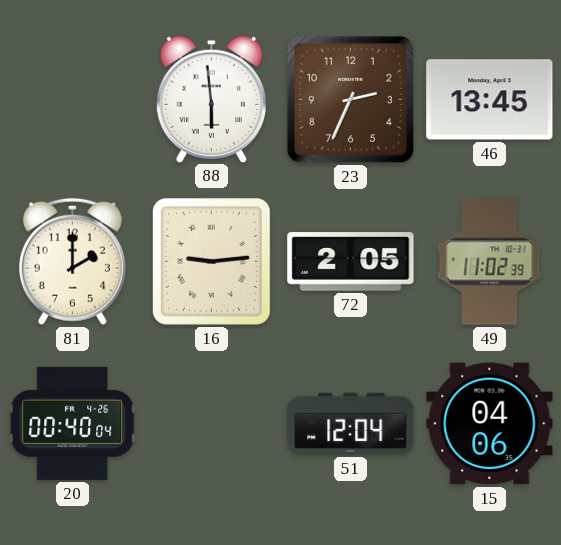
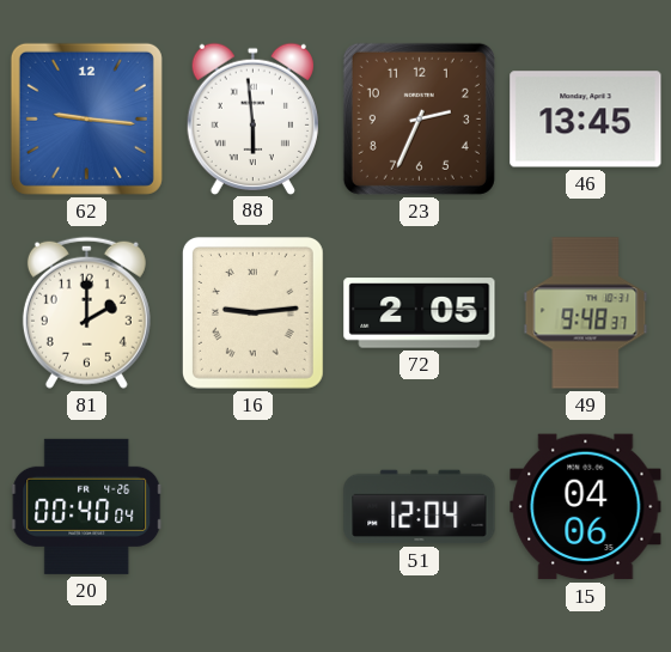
62: none -> 9:16
49: 11:02 -> 9:48
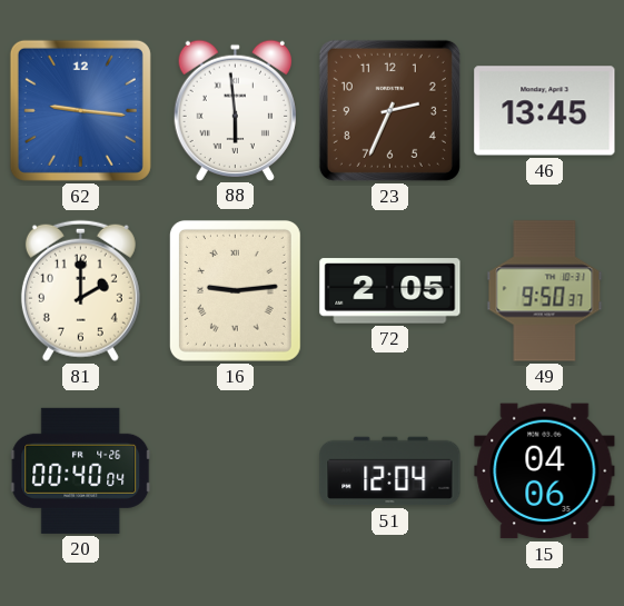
49: 9:48 -> 9:50
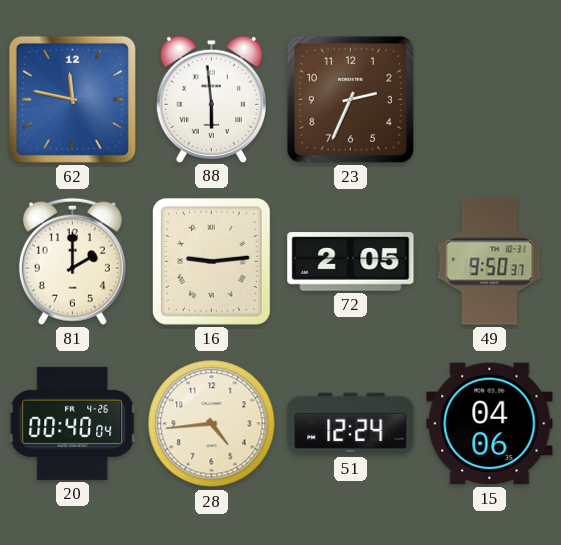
62: 9:16 -> 11:47
46: 13:45 -> none
28: none -> 4:44
51: 12:04 -> 12:24
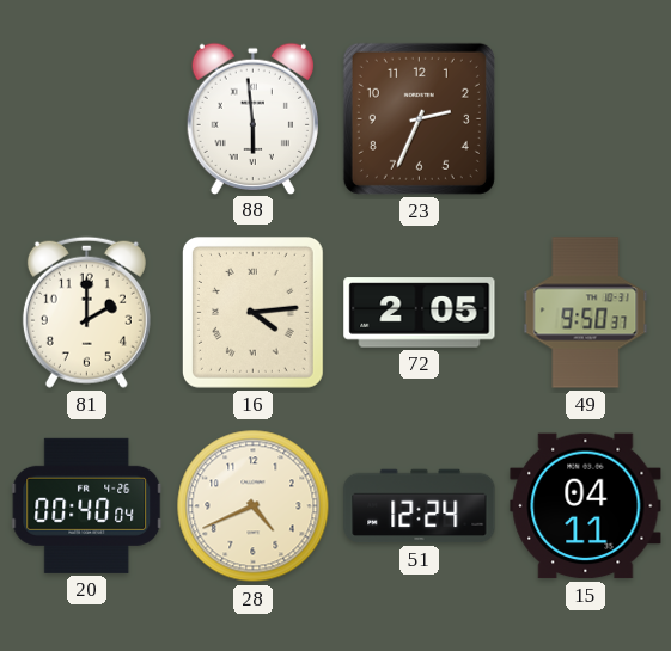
62: 11:47 -> none
16: 9:14 -> 4:14
28: 4:44 -> 4:41
15: 04:06 -> 04:11
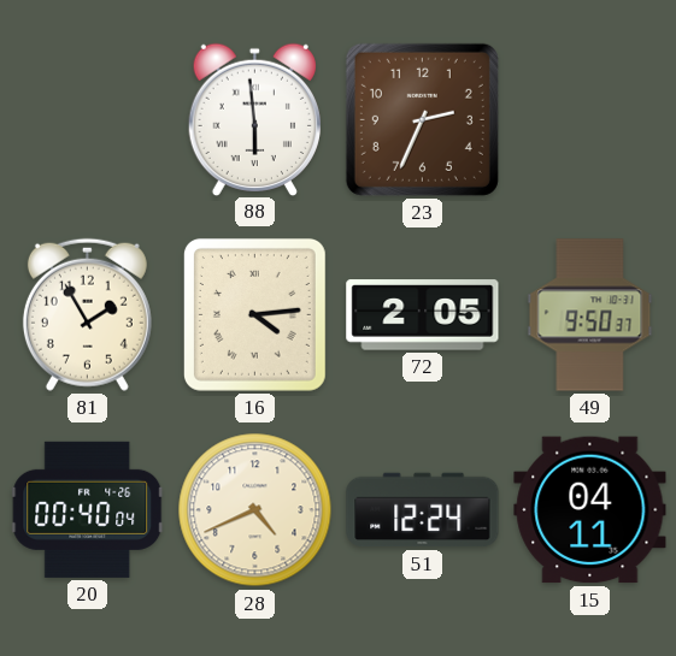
81: 2:00 -> 1:55
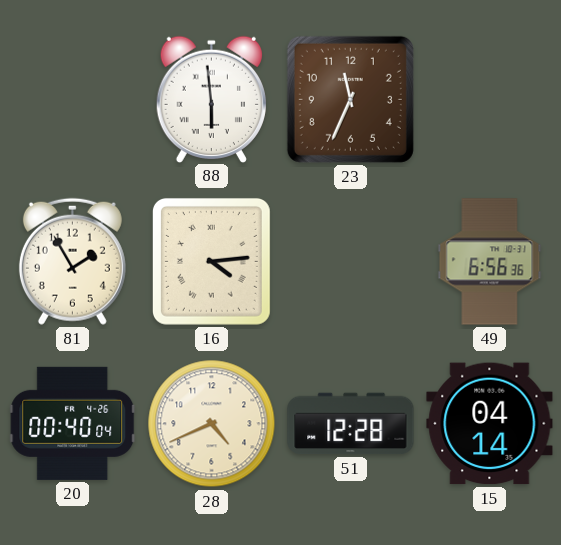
23: 2:34 -> 11:34
72: 2:05 -> none
49: 9:50 -> 6:56
51: 12:24 -> 12:28
15: 04:11 -> 04:14
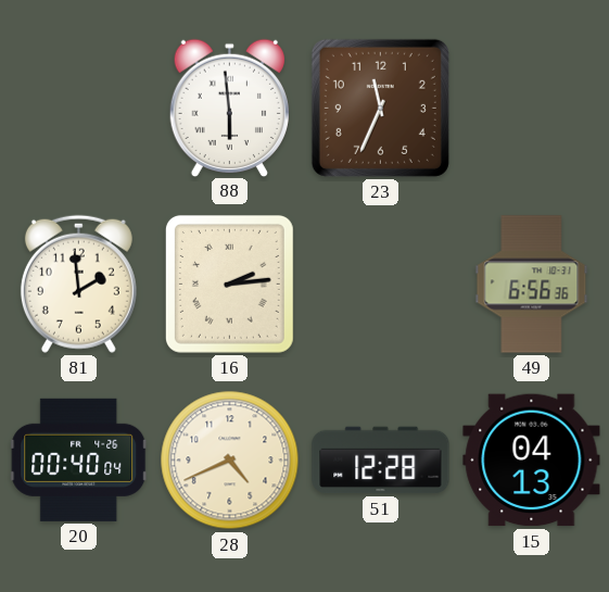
81: 1:55 -> 1:59
16: 4:14 -> 2:14
15: 04:14 -> 04:13
